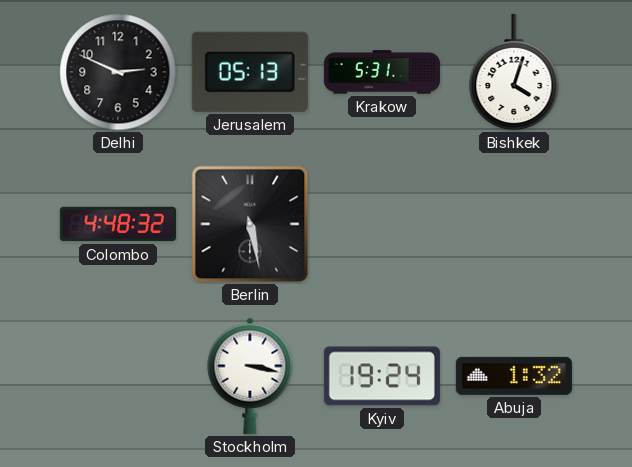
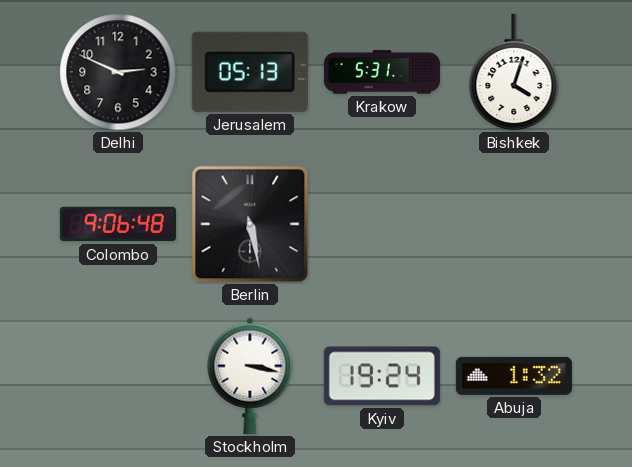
Colombo: 4:48 -> 9:06
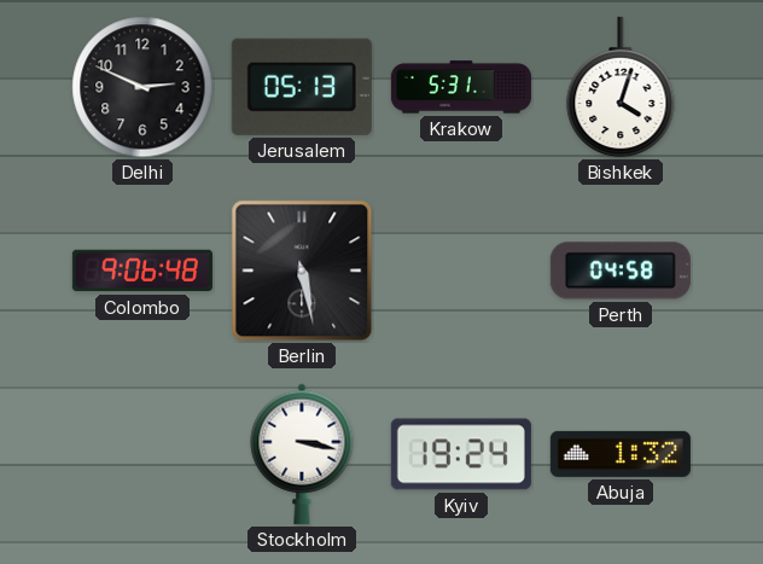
Perth: none -> 04:58
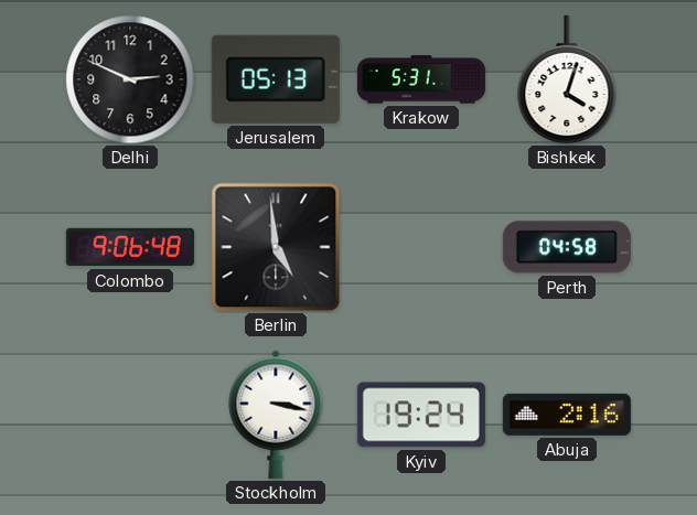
Berlin: 5:28 -> 4:59
Abuja: 1:32 -> 2:16
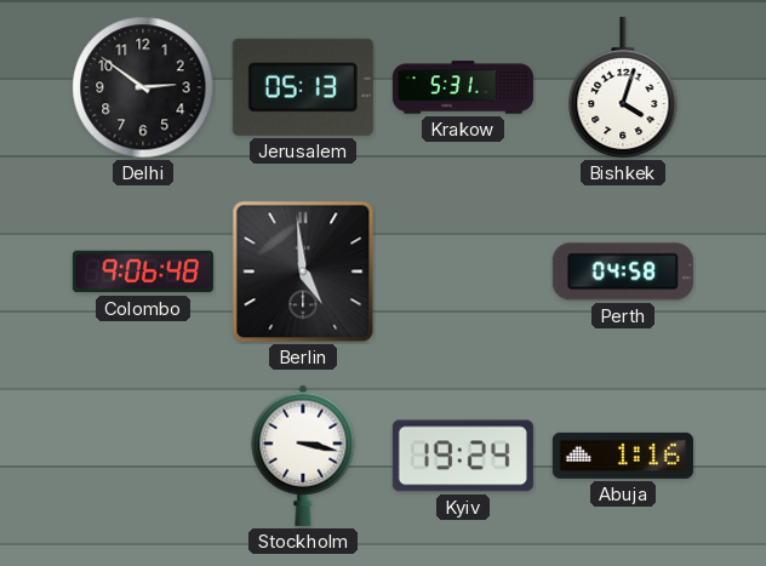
Delhi: 2:49 -> 2:51
Abuja: 2:16 -> 1:16
